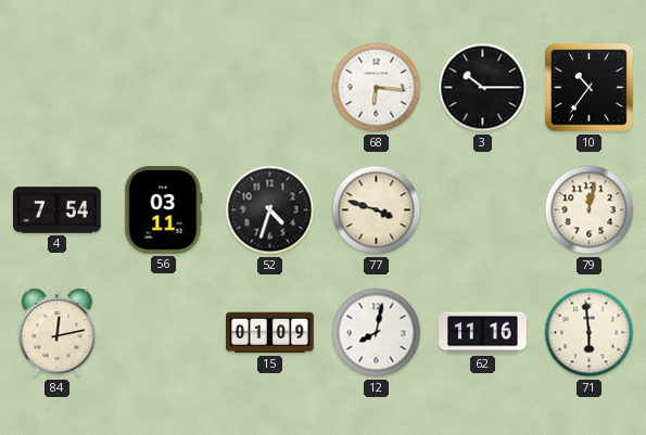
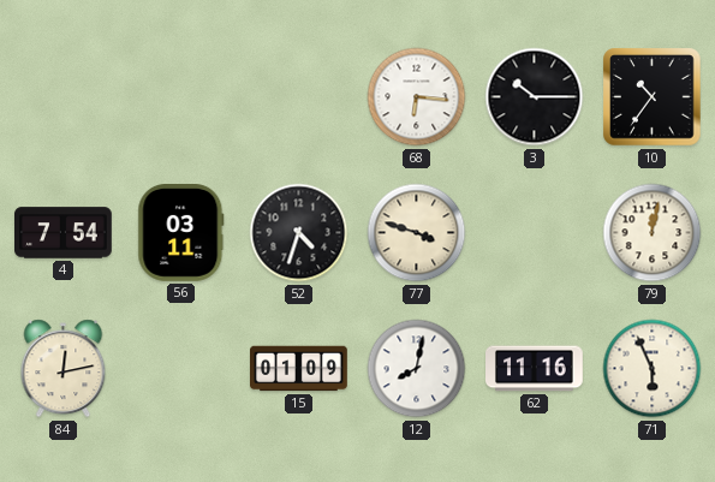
71: 5:59 -> 5:56
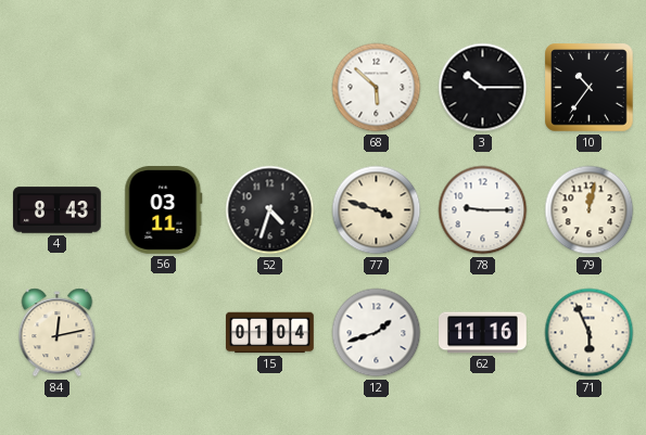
68: 6:16 -> 5:52
4: 7:54 -> 8:43
78: none -> 9:15
15: 01:09 -> 01:04
12: 8:02 -> 1:42
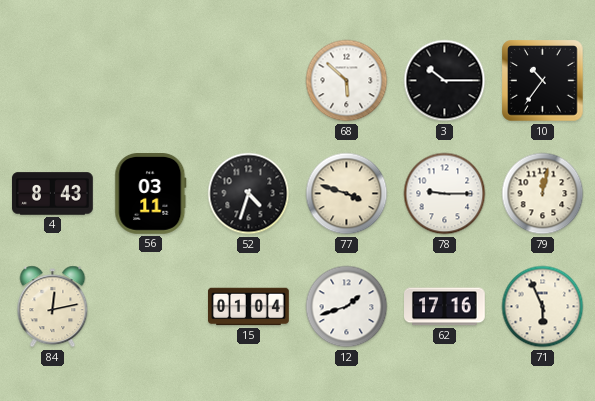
62: 11:16 -> 17:16
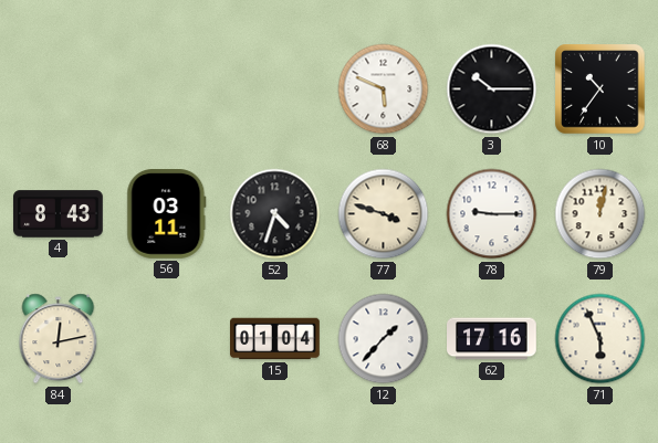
68: 5:52 -> 5:49
12: 1:42 -> 1:37
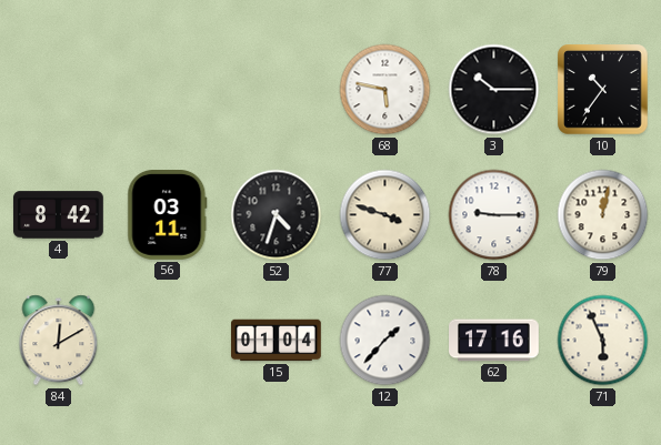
68: 5:49 -> 5:47
4: 8:43 -> 8:42
84: 12:13 -> 12:10
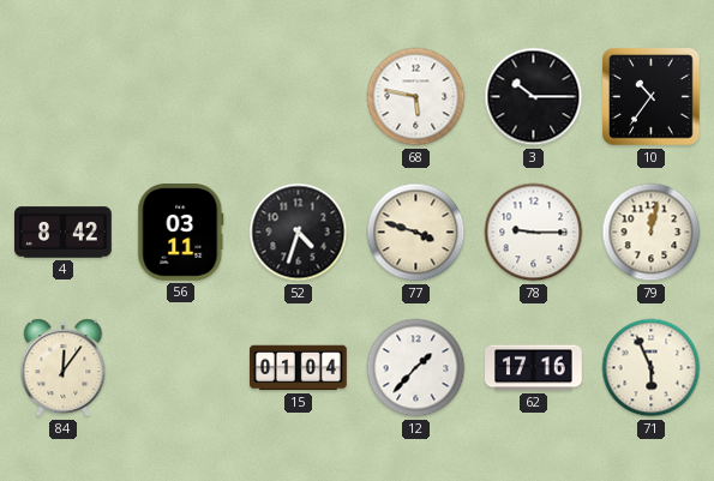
84: 12:10 -> 12:06
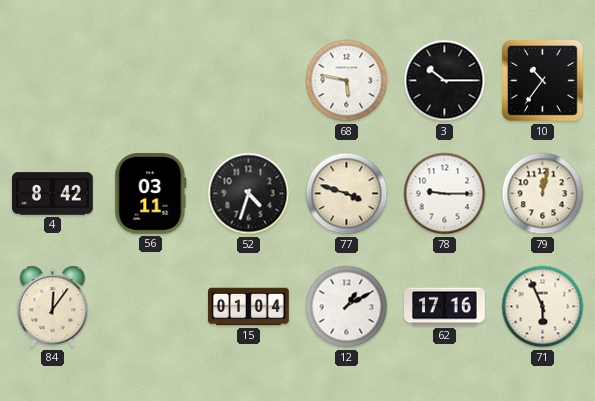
12: 1:37 -> 1:10
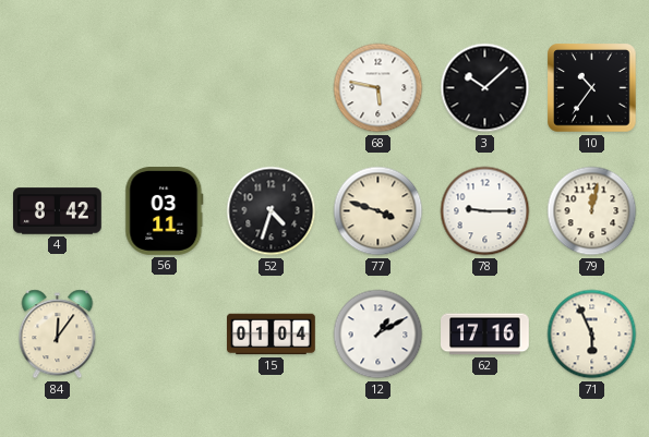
3: 10:15 -> 10:08
